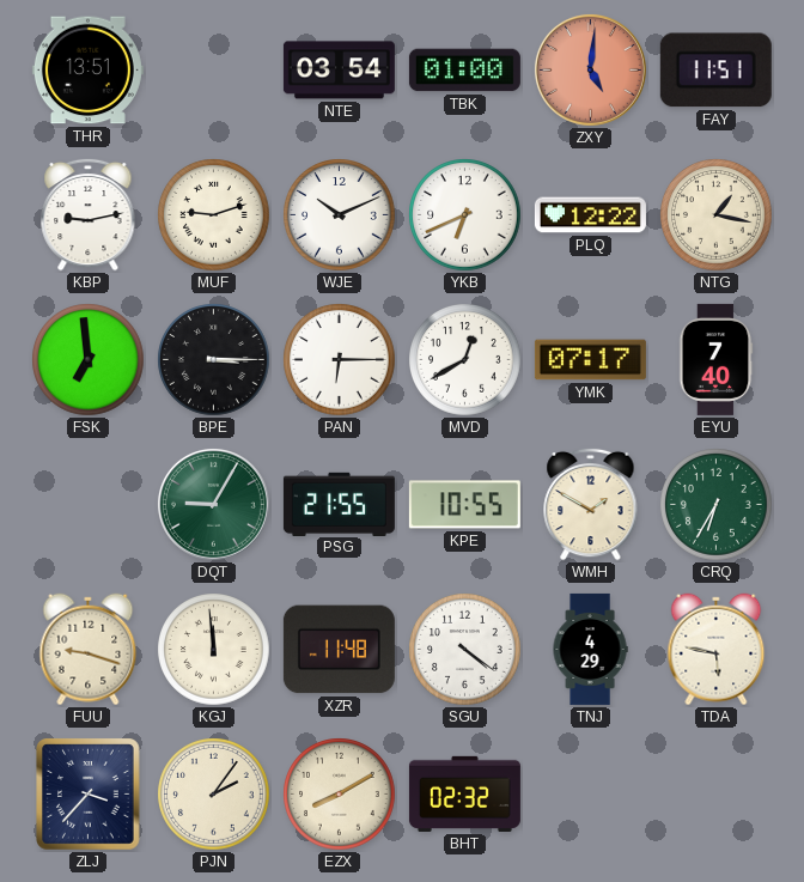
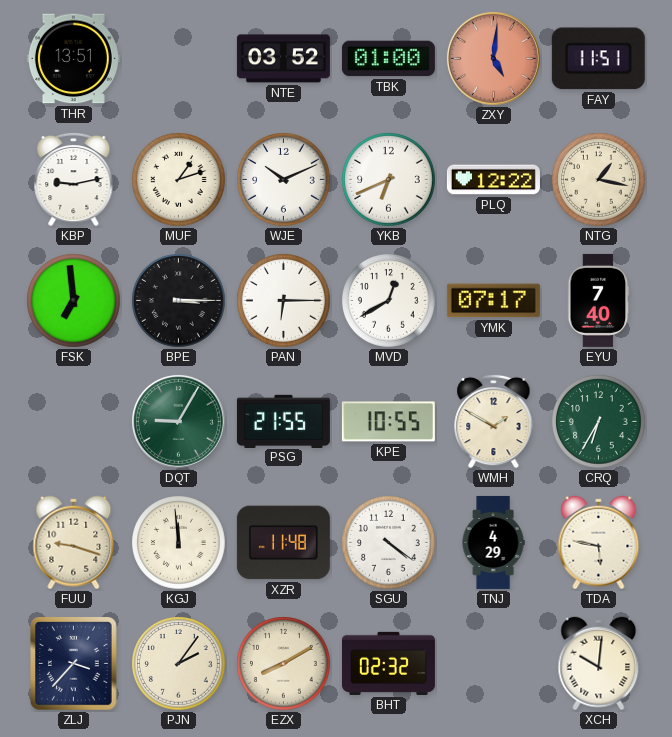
NTE: 03:54 -> 03:52
MUF: 9:12 -> 1:12
XCH: none -> 10:01
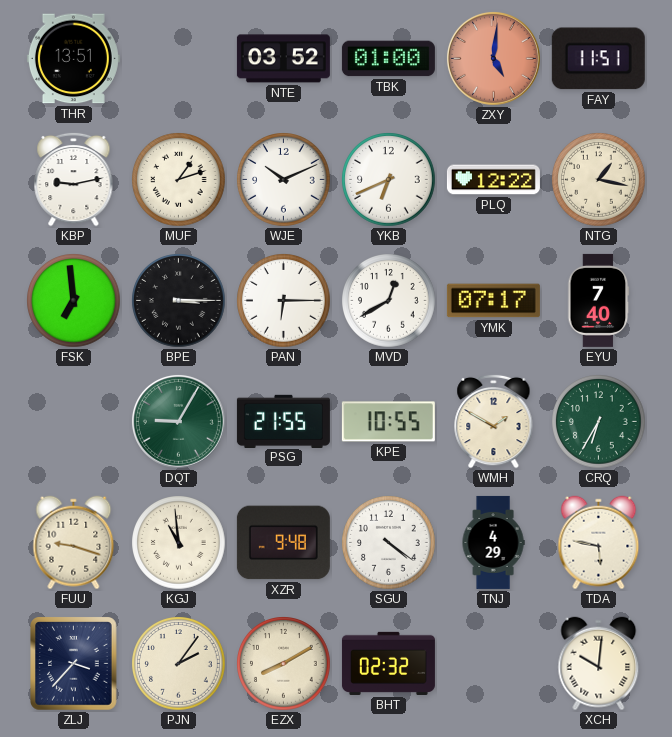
KGJ: 11:59 -> 10:59
XZR: 11:48 -> 9:48
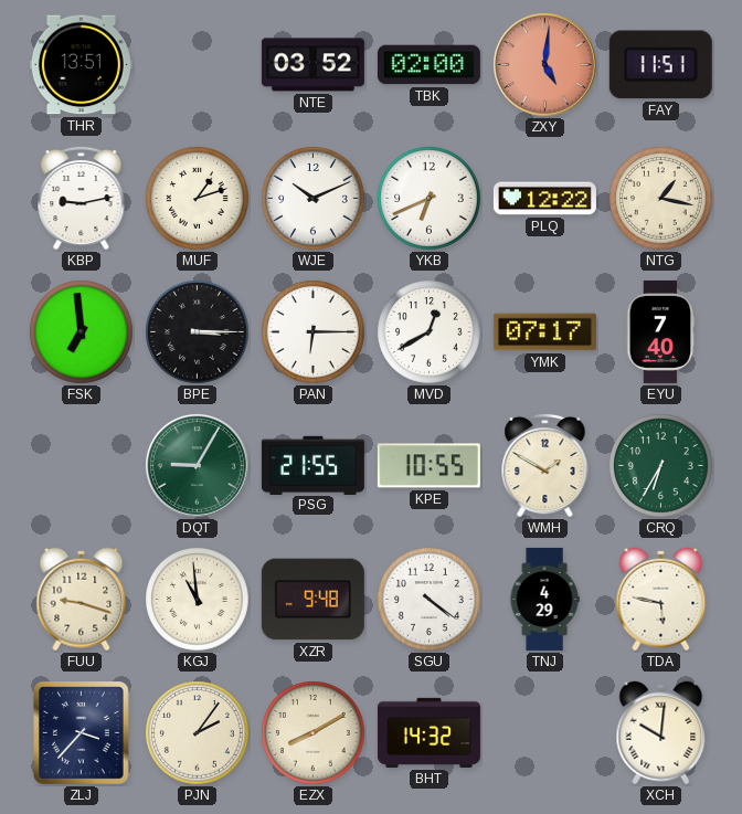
TBK: 01:00 -> 02:00
BHT: 02:32 -> 14:32
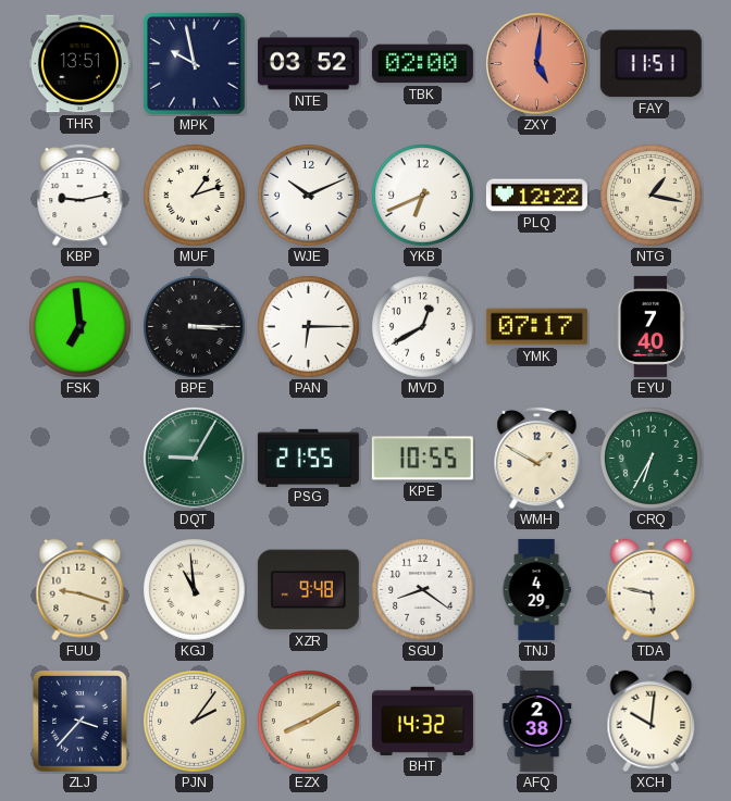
MPK: none -> 9:58
SGU: 4:21 -> 8:21
AFQ: none -> 2:38
